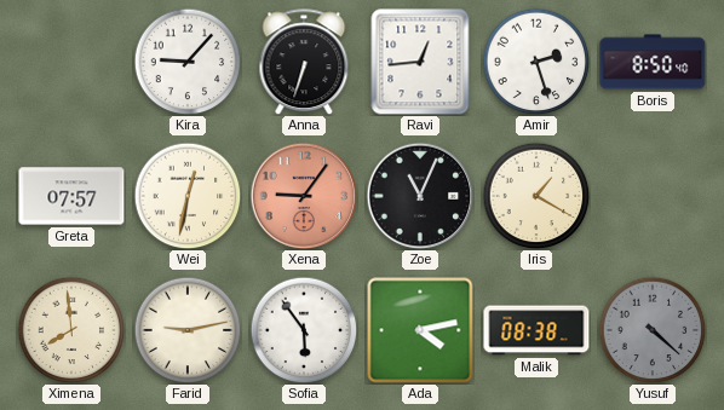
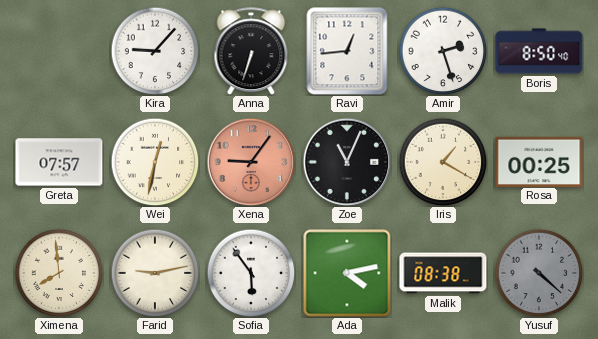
Rosa: none -> 00:25
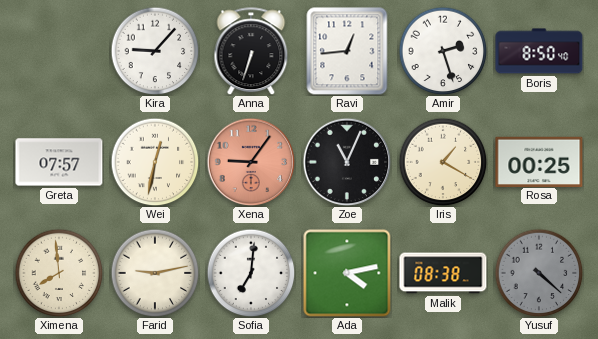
Sofia: 5:54 -> 7:01
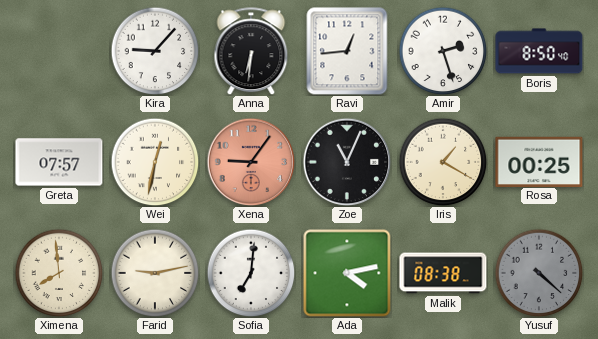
Anna: 6:33 -> 6:31
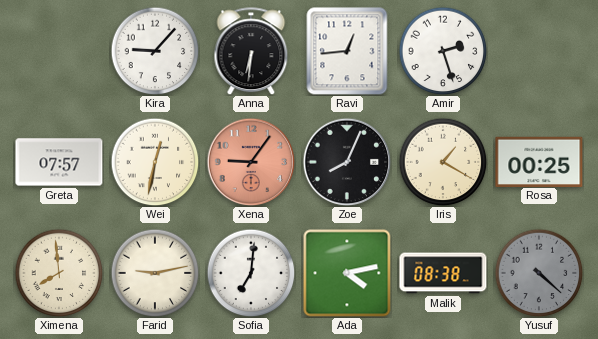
Boris: 8:50 -> none
Zoe: 11:04 -> 8:04
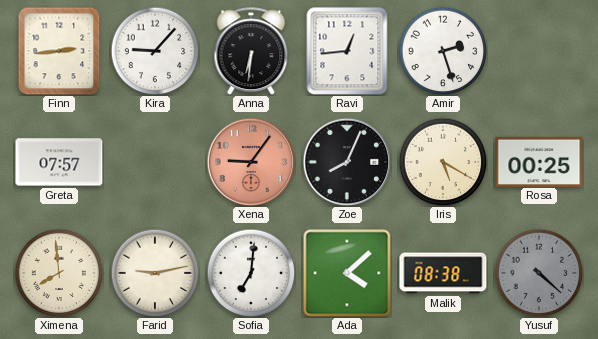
Finn: none -> 2:44
Wei: 12:32 -> none
Iris: 1:20 -> 5:20
Ada: 4:13 -> 4:08
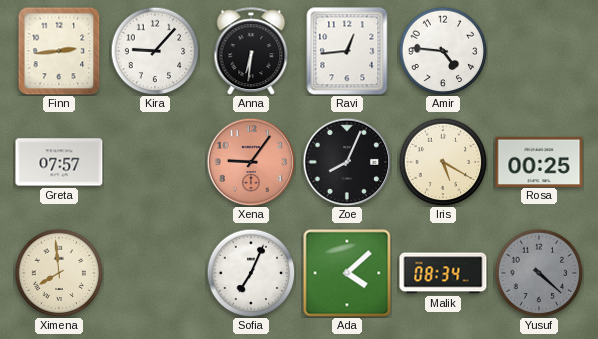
Amir: 2:27 -> 4:46
Farid: 9:13 -> none
Sofia: 7:01 -> 7:04
Malik: 08:38 -> 08:34
